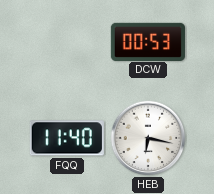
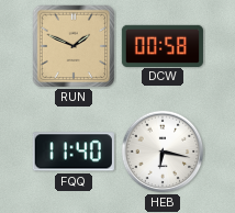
RUN: none -> 1:49
DCW: 00:53 -> 00:58
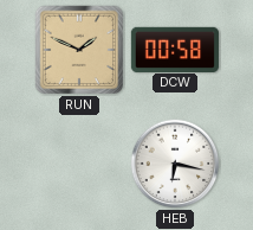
FQQ: 11:40 -> none
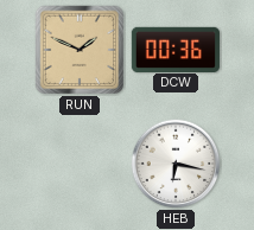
DCW: 00:58 -> 00:36
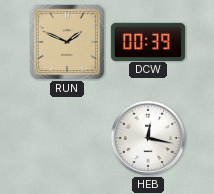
DCW: 00:36 -> 00:39
HEB: 6:17 -> 12:17
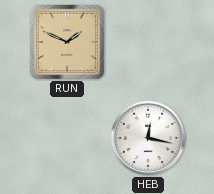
DCW: 00:39 -> none
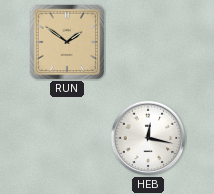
RUN: 1:49 -> 1:51
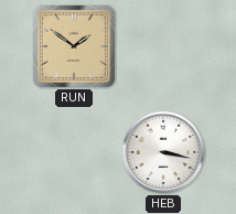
HEB: 12:17 -> 3:17
